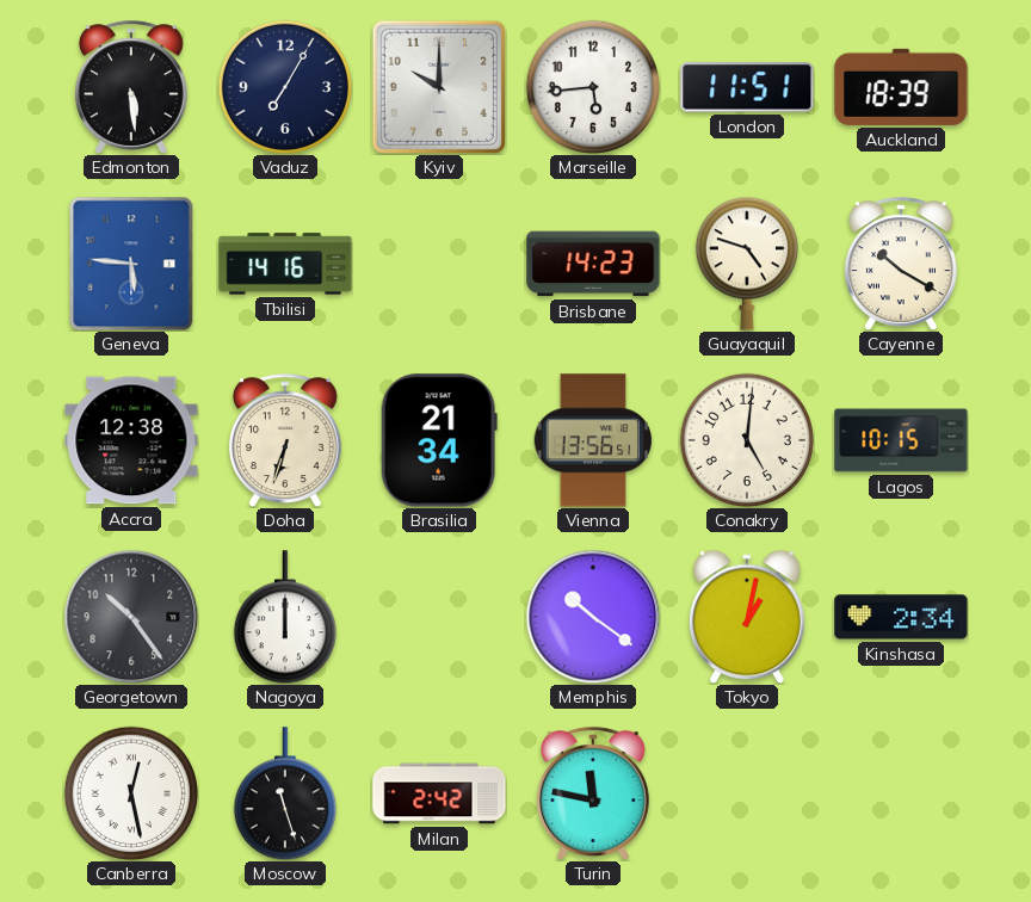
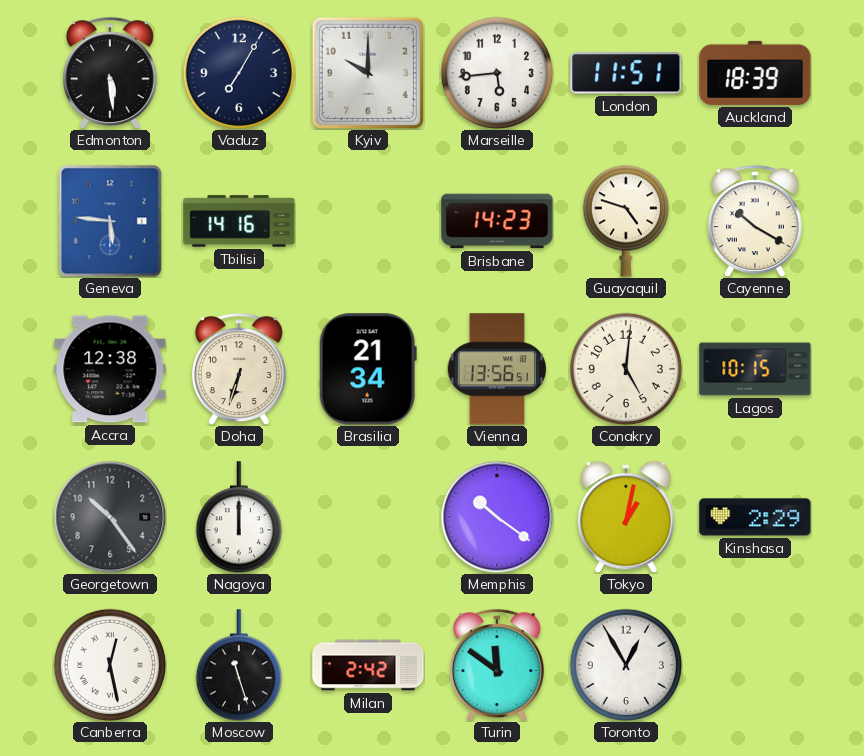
Kinshasa: 2:34 -> 2:29
Turin: 11:47 -> 11:51
Toronto: none -> 12:55
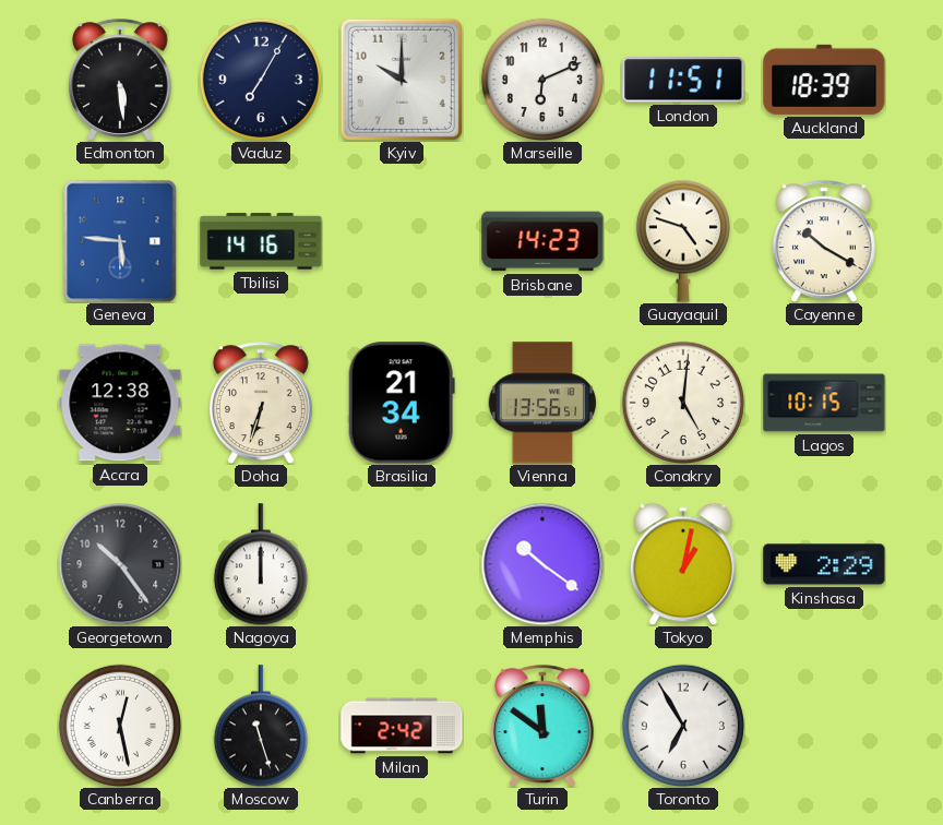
Marseille: 5:44 -> 6:11
Toronto: 12:55 -> 6:55
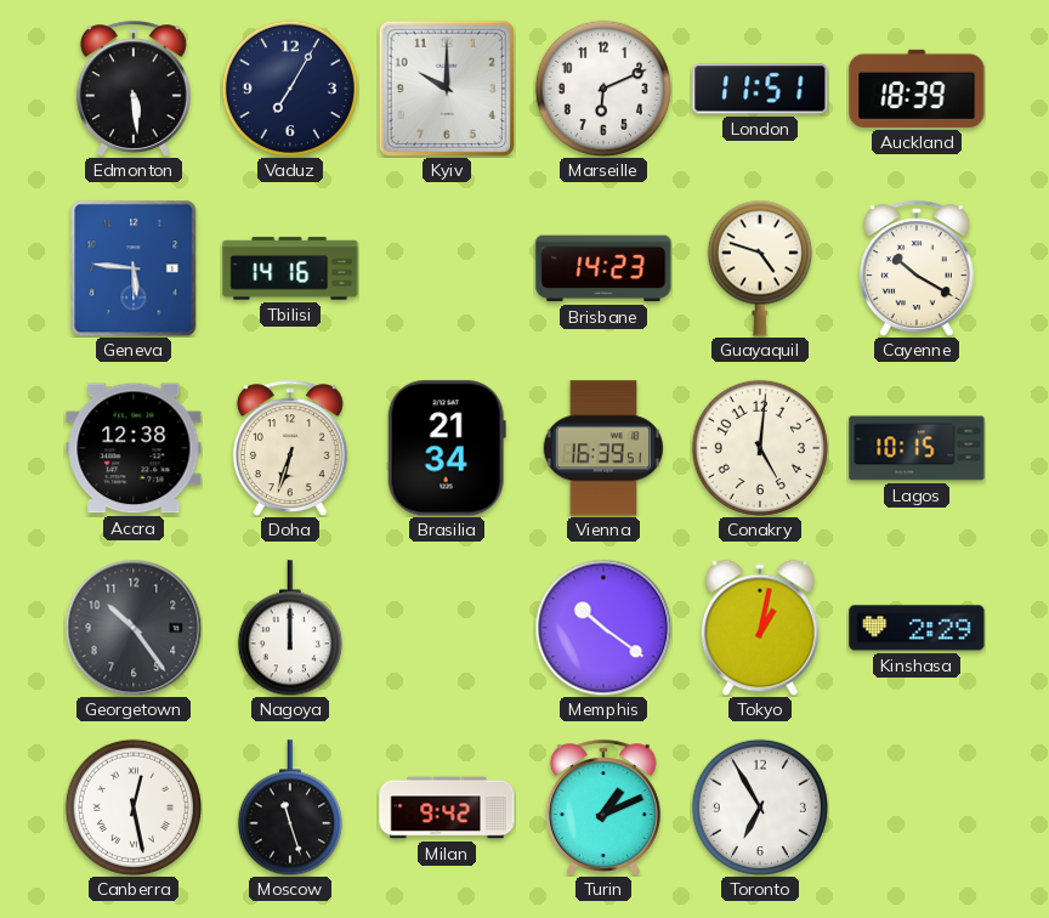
Vienna: 13:56 -> 16:39
Milan: 2:42 -> 9:42
Turin: 11:51 -> 1:11
